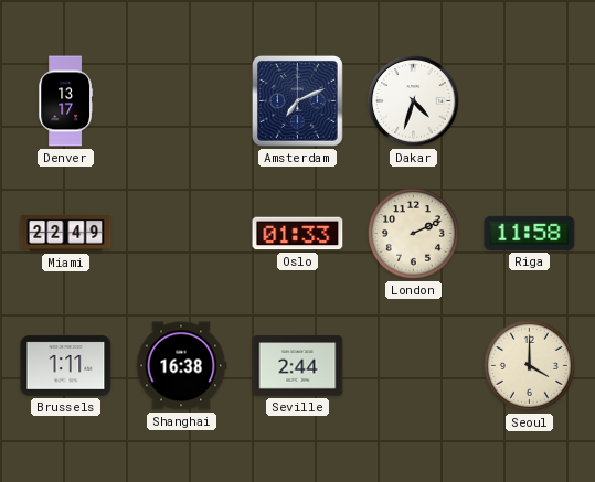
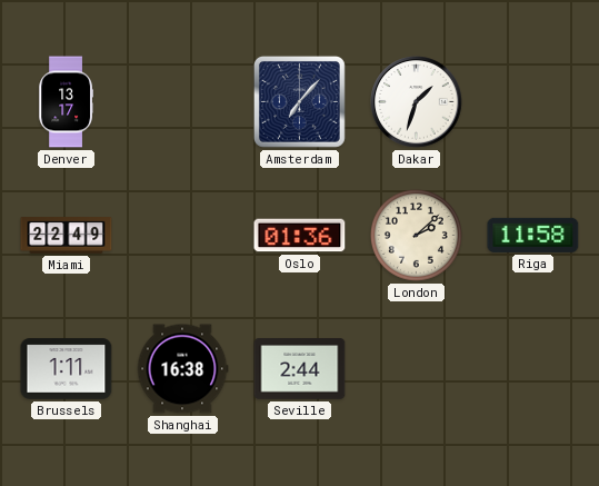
Amsterdam: 7:11 -> 7:07
Dakar: 4:33 -> 1:33
Oslo: 01:33 -> 01:36
London: 2:11 -> 2:08
Seoul: 4:00 -> none
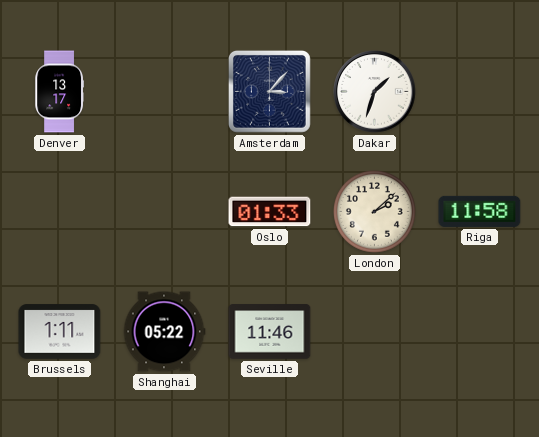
Amsterdam: 7:07 -> 3:07
Miami: 22:49 -> none
Oslo: 01:36 -> 01:33
Shanghai: 16:38 -> 05:22
Seville: 2:44 -> 11:46
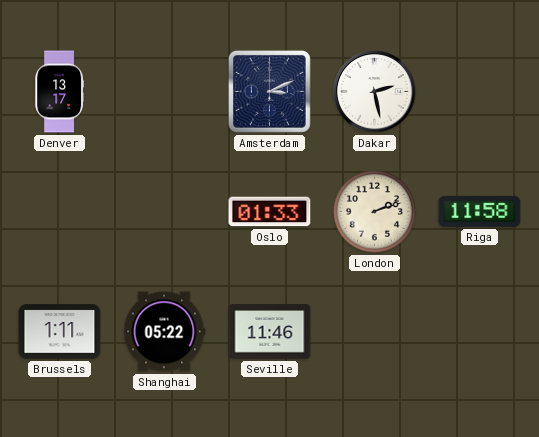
Amsterdam: 3:07 -> 3:11
Dakar: 1:33 -> 2:28
London: 2:08 -> 2:12
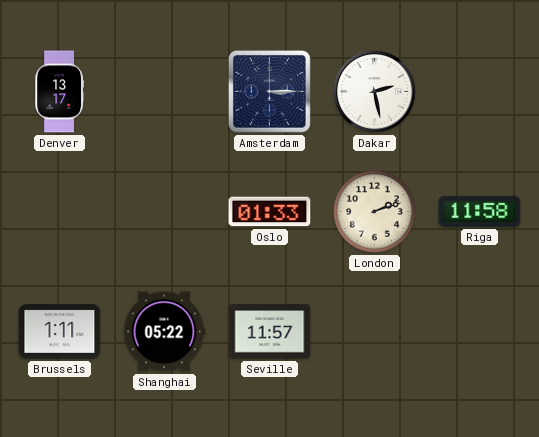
Amsterdam: 3:11 -> 3:15
Seville: 11:46 -> 11:57
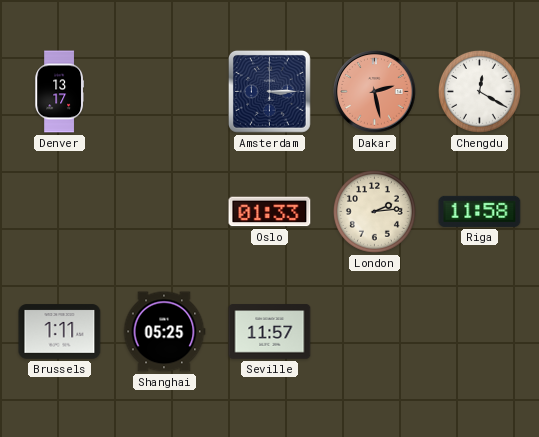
Dakar dial: white -> salmon
Chengdu: none -> 12:20
London: 2:12 -> 2:14
Shanghai: 05:22 -> 05:25
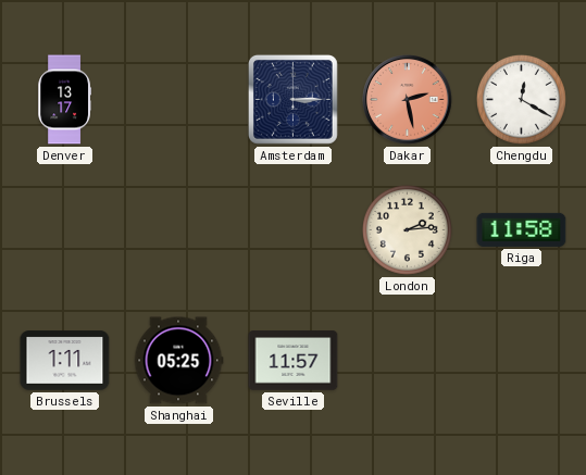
Oslo: 01:33 -> none
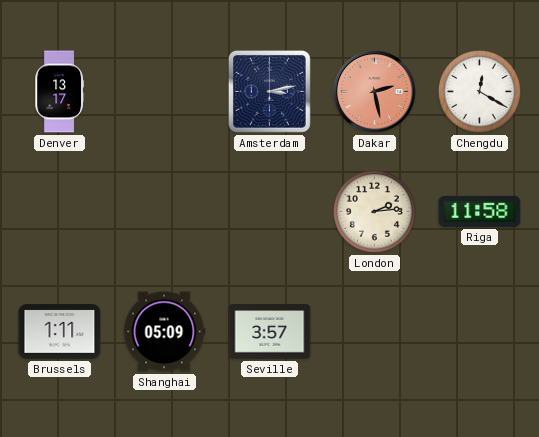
Amsterdam: 3:15 -> 3:13
Shanghai: 05:25 -> 05:09
Seville: 11:57 -> 3:57
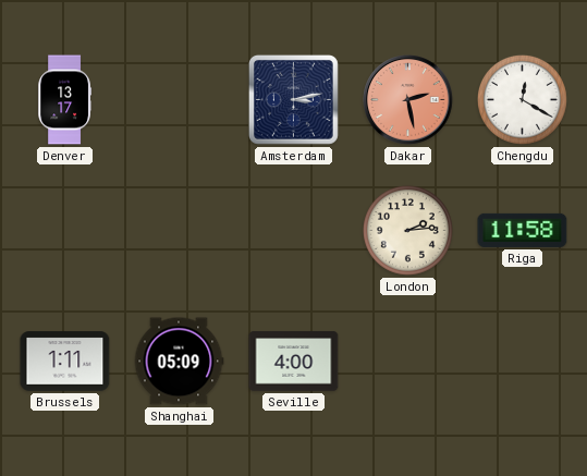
Seville: 3:57 -> 4:00
